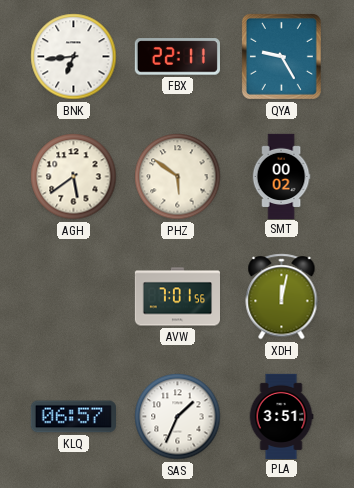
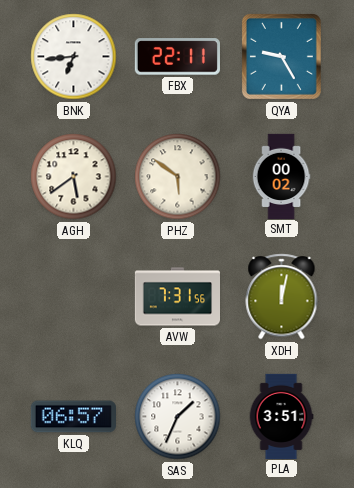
AVW: 7:01 -> 7:31
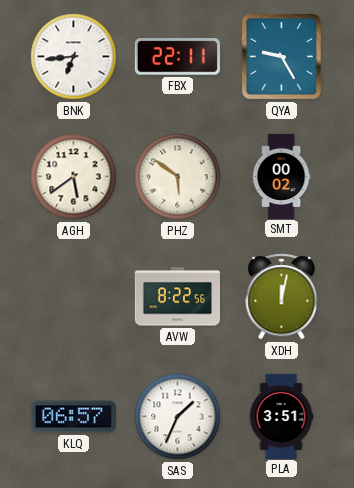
AVW: 7:31 -> 8:22
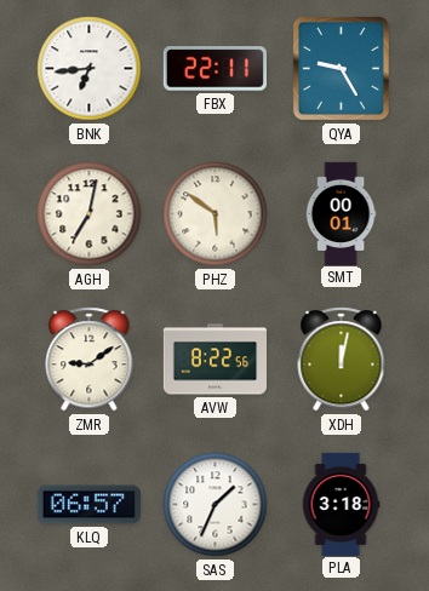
AGH: 5:39 -> 7:02
SMT: 00:02 -> 00:01
ZMR: none -> 9:09
PLA: 3:51 -> 3:18
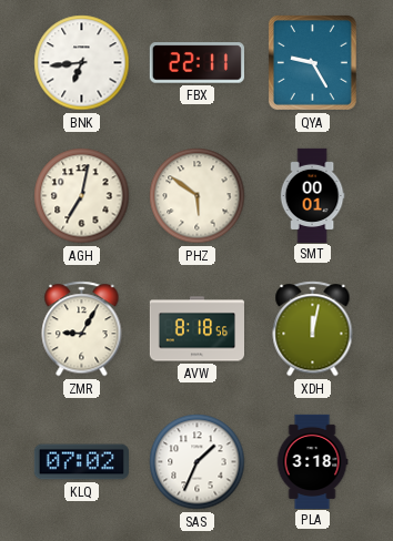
ZMR: 9:09 -> 9:05
AVW: 8:22 -> 8:18
KLQ: 06:57 -> 07:02
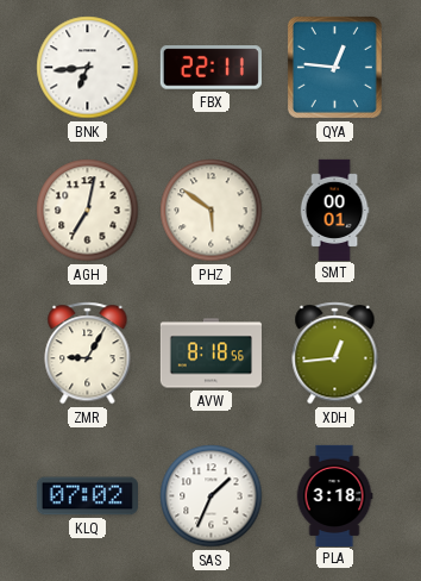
QYA: 9:25 -> 12:46
XDH: 12:02 -> 12:44
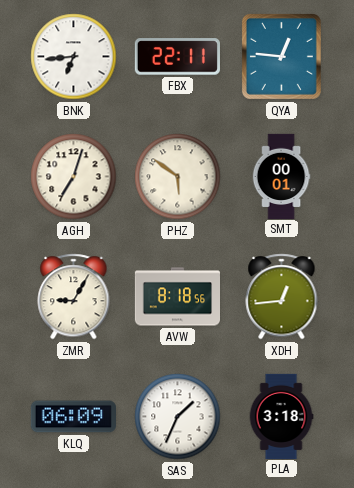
AGH: 7:02 -> 7:03
KLQ: 07:02 -> 06:09
